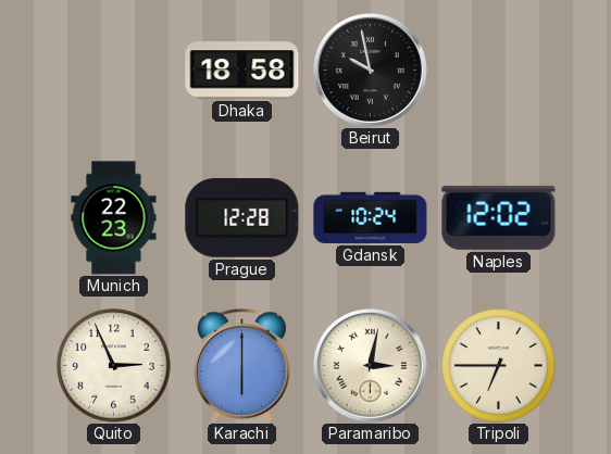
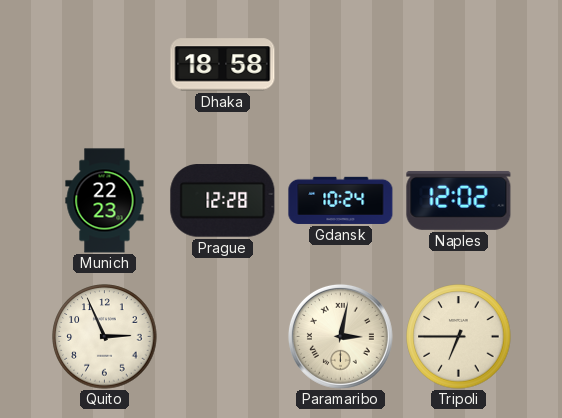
Beirut: 9:58 -> none
Karachi: 6:00 -> none
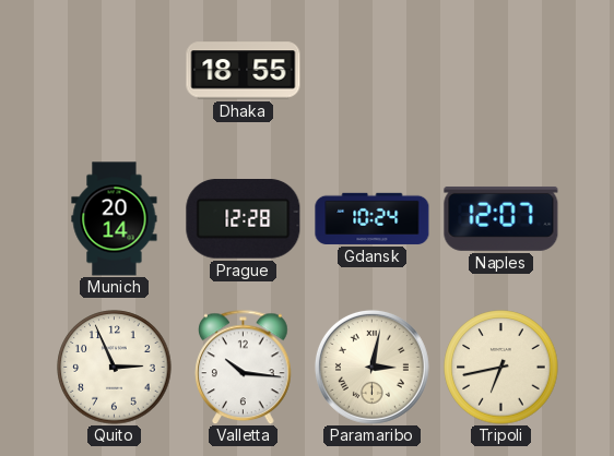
Dhaka: 18:58 -> 18:55
Munich: 22:23 -> 20:14
Naples: 12:02 -> 12:07
Valletta: none -> 10:16
Tripoli: 6:45 -> 6:43
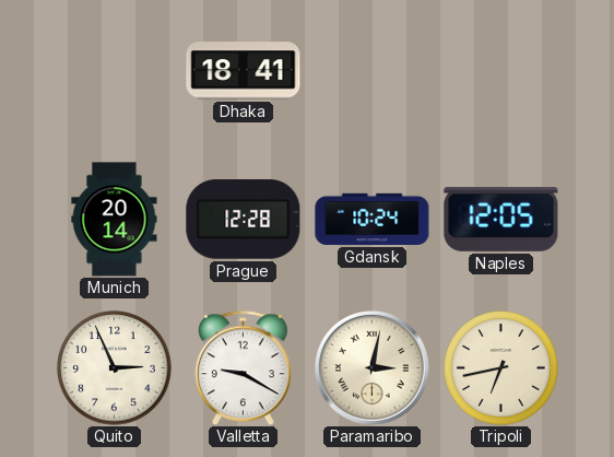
Dhaka: 18:55 -> 18:41
Naples: 12:07 -> 12:05
Valletta: 10:16 -> 9:20
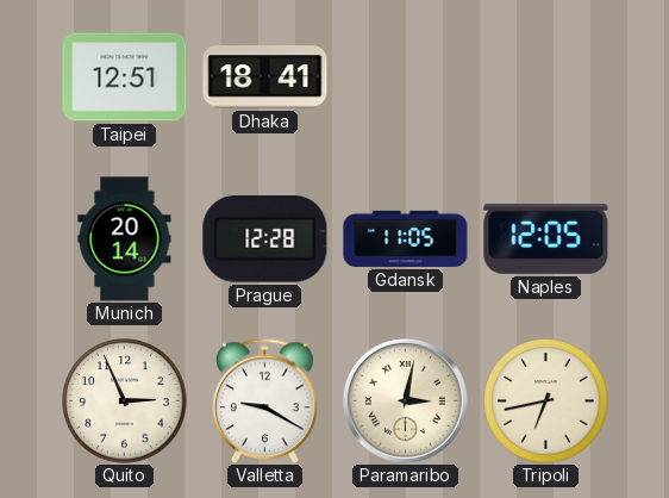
Taipei: none -> 12:51
Gdansk: 10:24 -> 11:05
